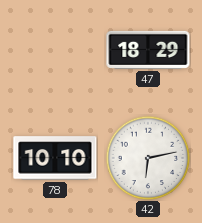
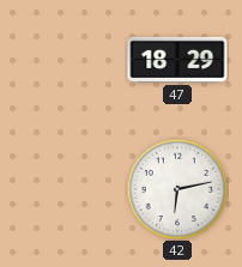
78: 10:10 -> none
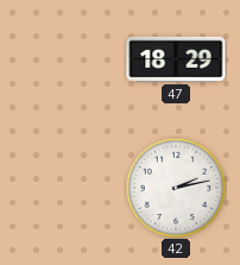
42: 6:13 -> 2:13
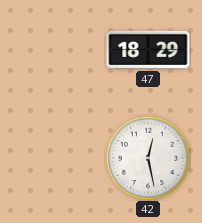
42: 2:13 -> 12:28
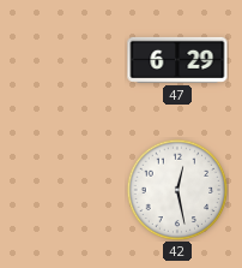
47: 18:29 -> 6:29
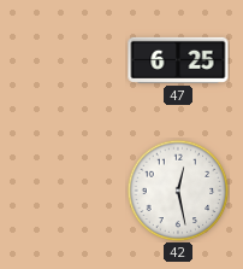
47: 6:29 -> 6:25
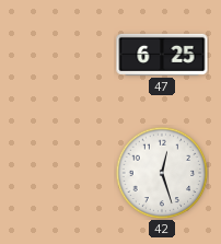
42: 12:28 -> 12:27
